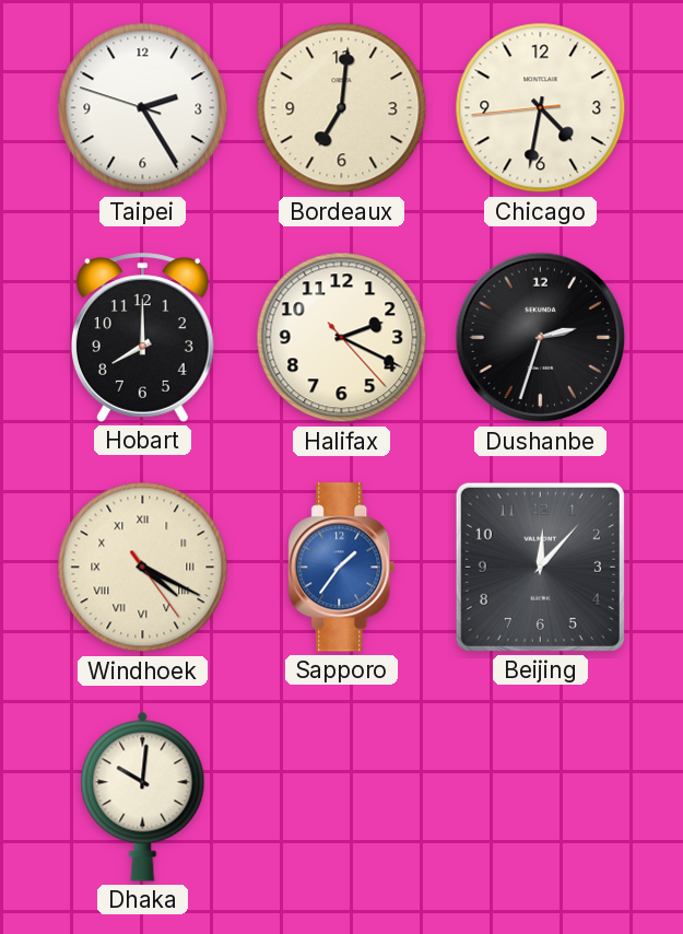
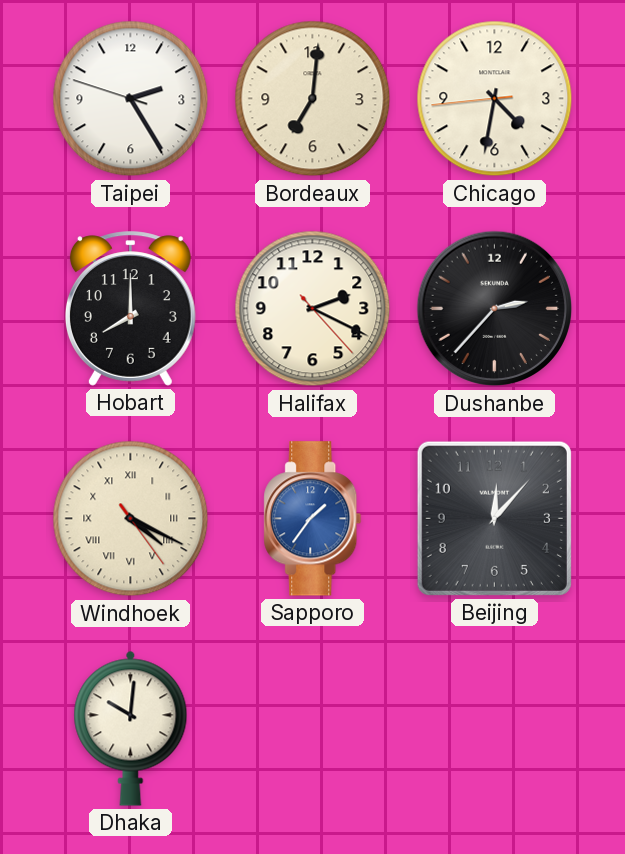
Dushanbe: 2:33 -> 2:37
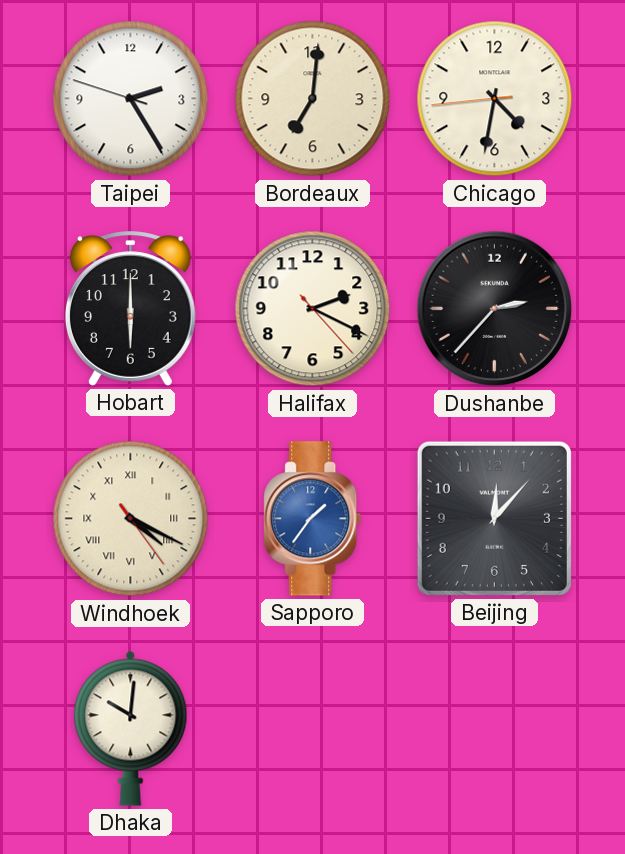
Hobart: 8:00 -> 6:00
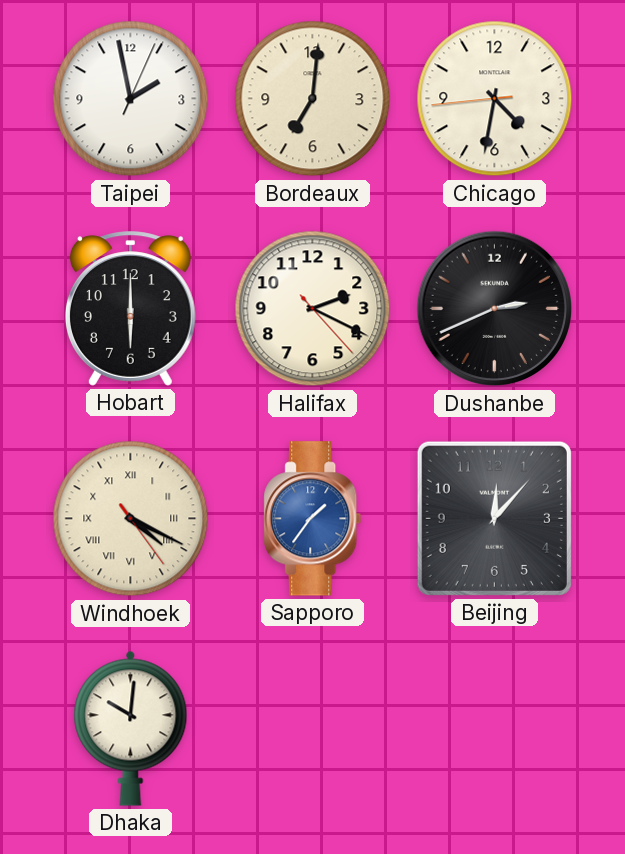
Taipei: 2:24 -> 1:58
Dushanbe: 2:37 -> 2:41
